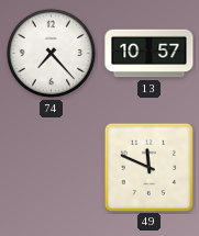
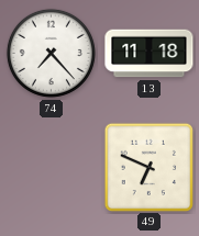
13: 10:57 -> 11:18
49: 11:49 -> 6:49
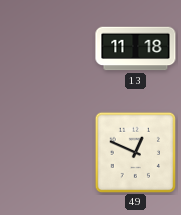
74: 7:23 -> none
49: 6:49 -> 12:49
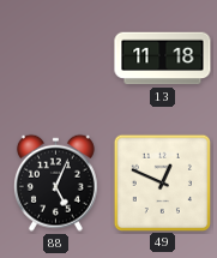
88: none -> 5:04
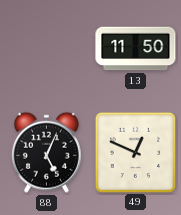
13: 11:18 -> 11:50
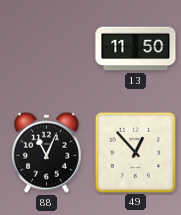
88: 5:04 -> 11:04
49: 12:49 -> 12:53
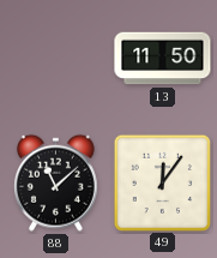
88: 11:04 -> 11:08
49: 12:53 -> 12:06
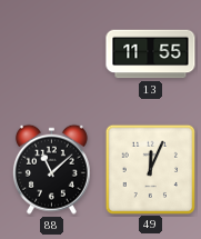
13: 11:50 -> 11:55
49: 12:06 -> 12:04
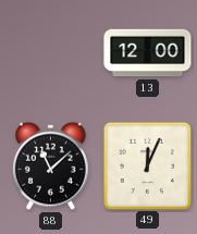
13: 11:55 -> 12:00
